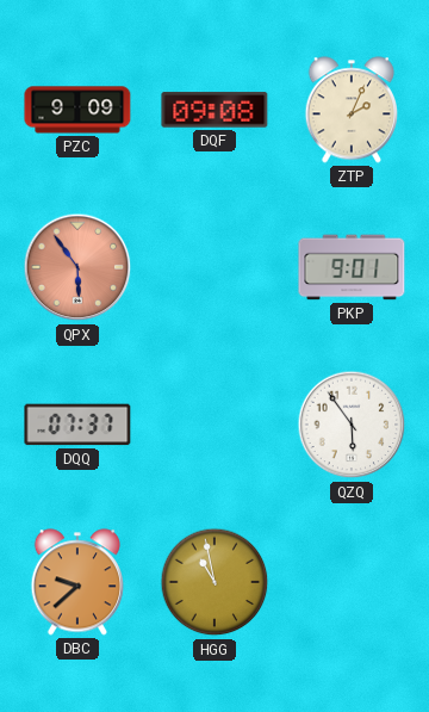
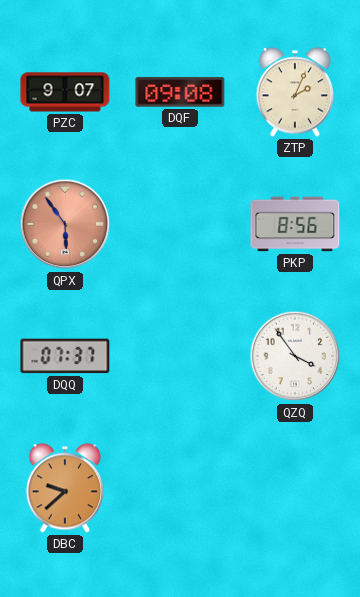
PZC: 9:09 -> 9:07
PKP: 9:01 -> 8:56
QZQ: 5:54 -> 3:54
HGG: 10:58 -> none
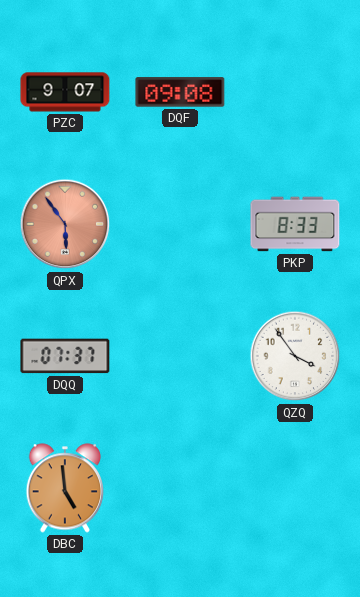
ZTP: 2:04 -> none
PKP: 8:56 -> 8:33
DBC: 9:38 -> 4:59
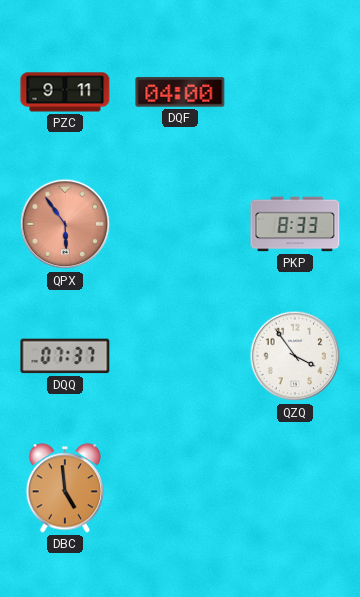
PZC: 9:07 -> 9:11
DQF: 09:08 -> 04:00
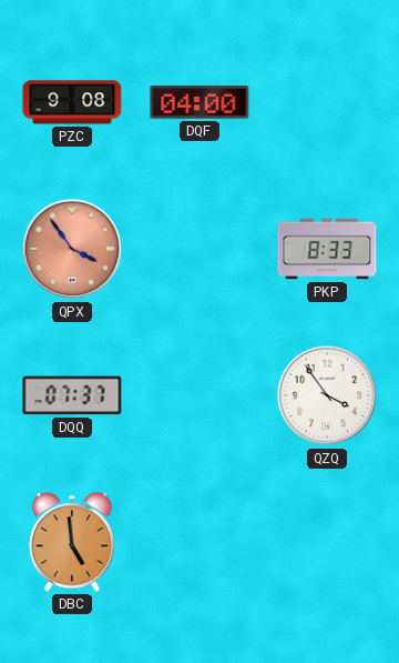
PZC: 9:11 -> 9:08
QPX: 5:54 -> 3:54
